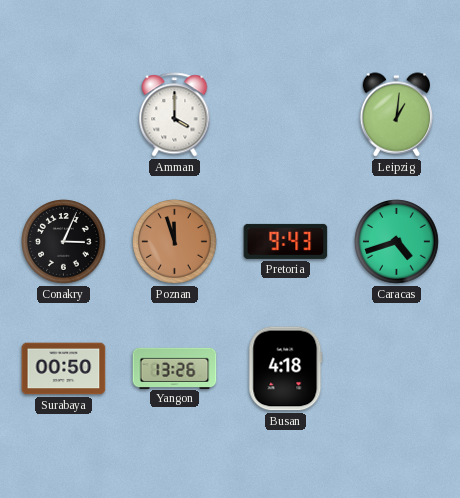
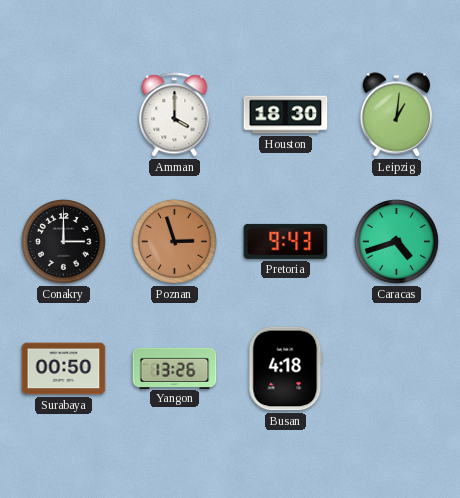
Houston: none -> 18:30
Conakry: 3:04 -> 3:00
Poznan: 11:57 -> 2:57
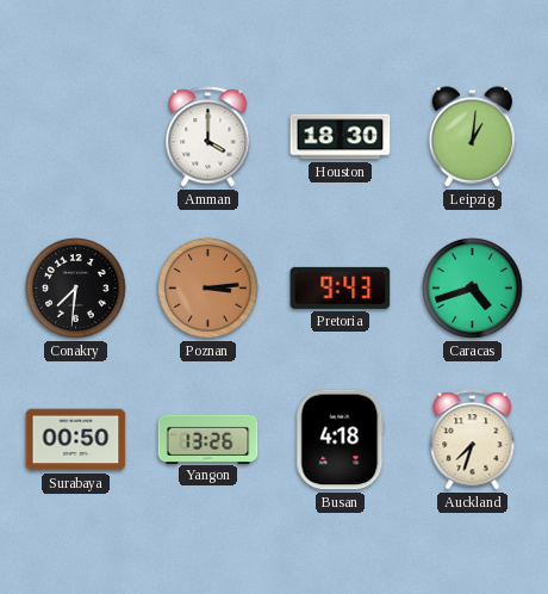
Conakry: 3:00 -> 7:31
Poznan: 2:57 -> 3:14
Auckland: none -> 7:33
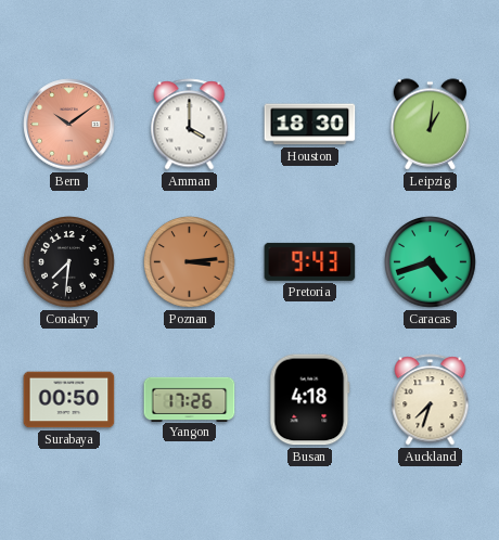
Bern: none -> 10:09
Yangon: 13:26 -> 17:26
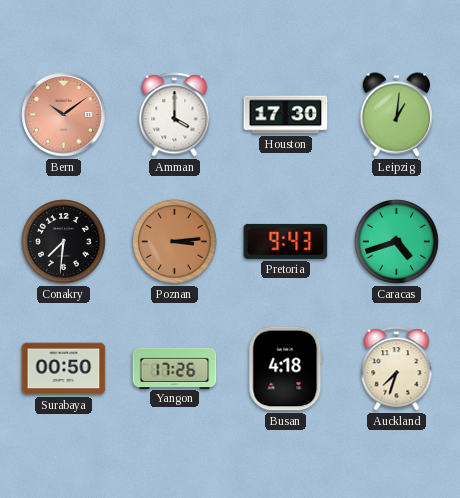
Houston: 18:30 -> 17:30
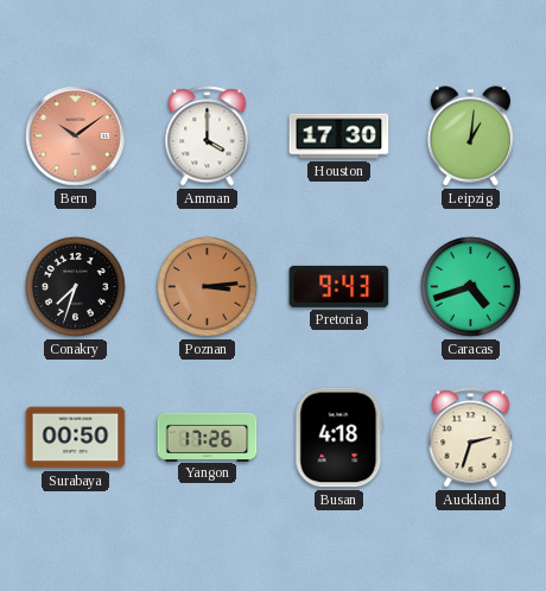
Conakry: 7:31 -> 7:33
Auckland: 7:33 -> 2:33
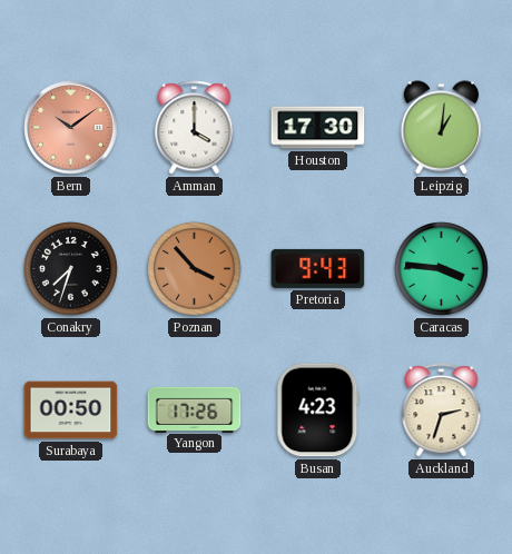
Poznan: 3:14 -> 3:53
Caracas: 4:42 -> 3:46
Busan: 4:18 -> 4:23
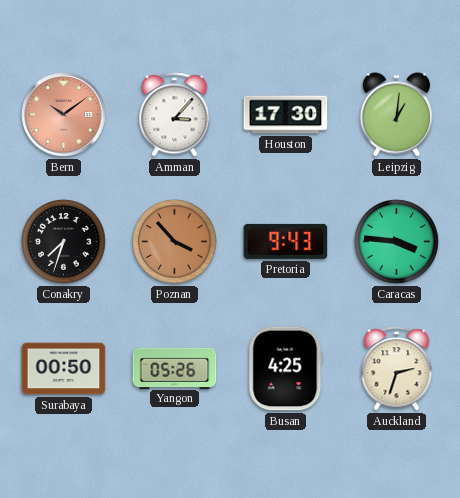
Amman: 4:00 -> 3:07
Yangon: 17:26 -> 05:26
Busan: 4:23 -> 4:25
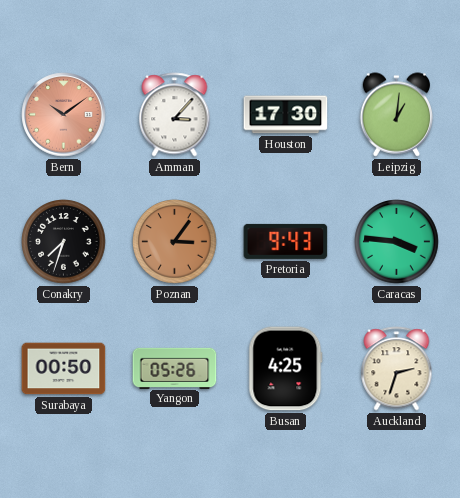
Poznan: 3:53 -> 3:06
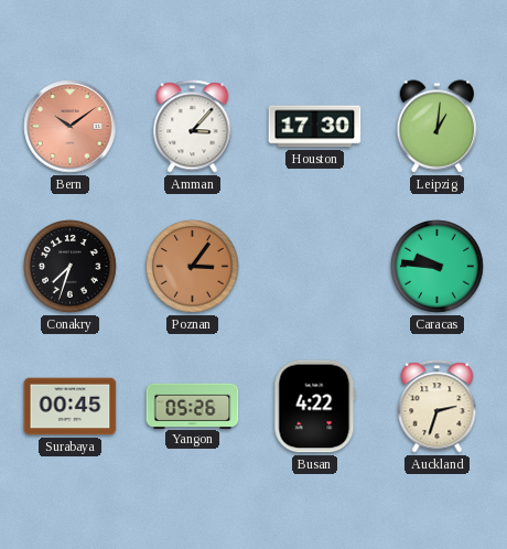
Pretoria: 9:43 -> none
Caracas: 3:46 -> 9:46
Surabaya: 00:50 -> 00:45
Busan: 4:25 -> 4:22
